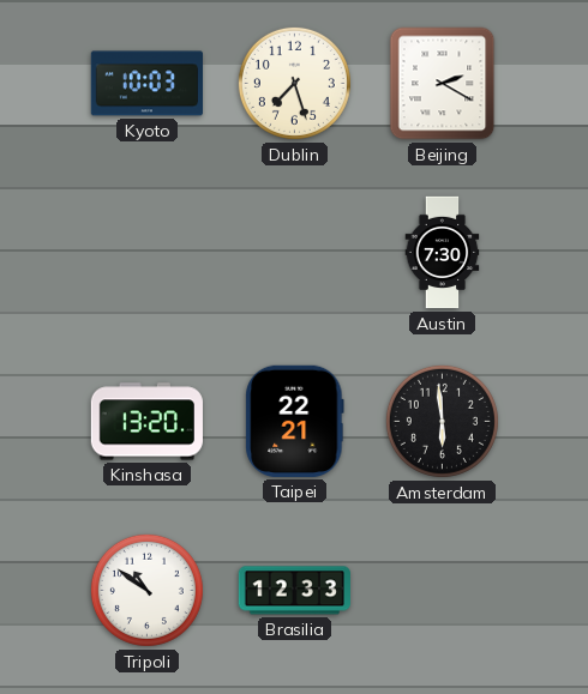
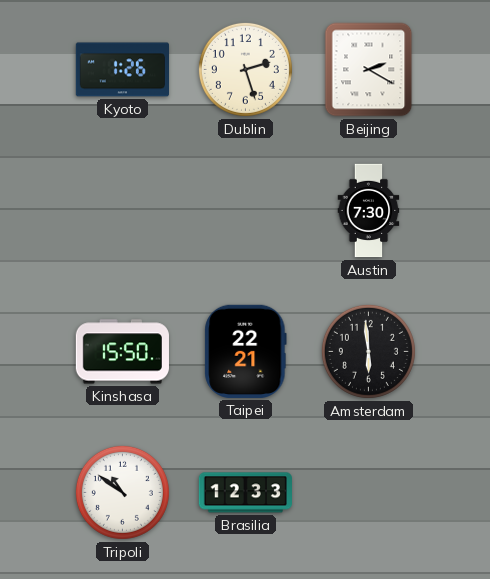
Kyoto: 10:03 -> 1:26
Dublin: 7:27 -> 2:27
Kinshasa: 13:20 -> 15:50
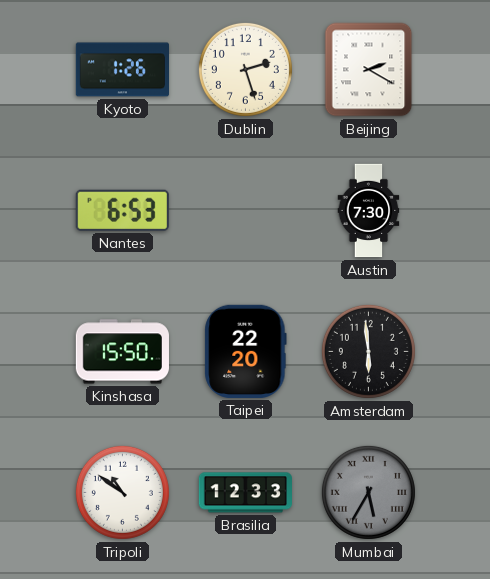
Nantes: none -> 6:53
Taipei: 22:21 -> 22:20
Mumbai: none -> 5:35
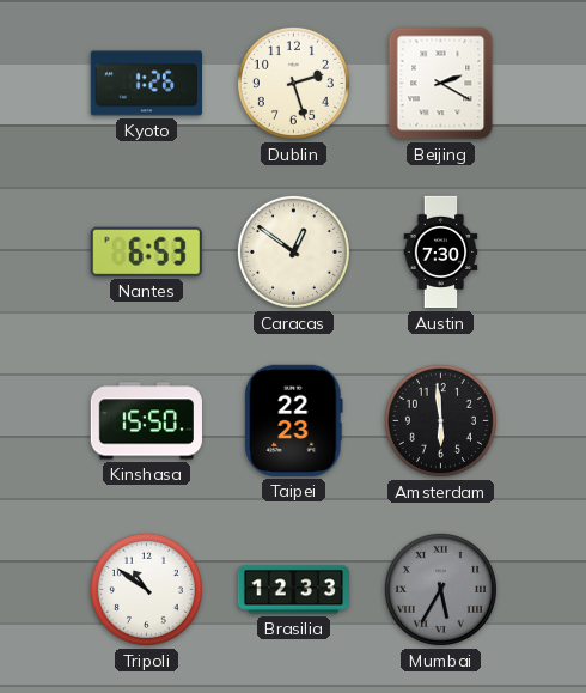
Caracas: none -> 12:51
Taipei: 22:20 -> 22:23
